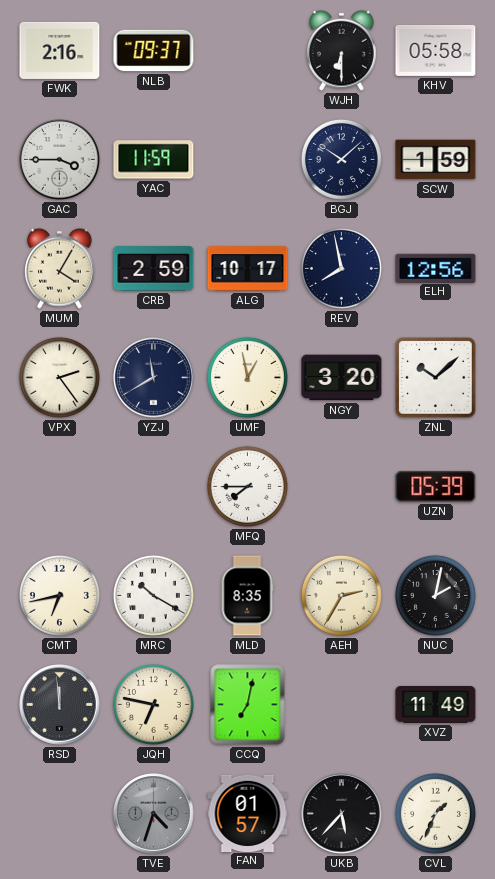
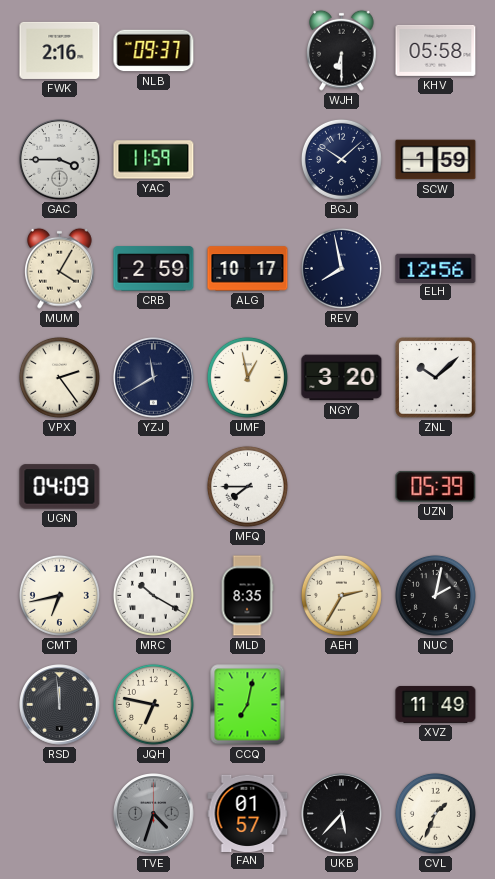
UGN: none -> 04:09
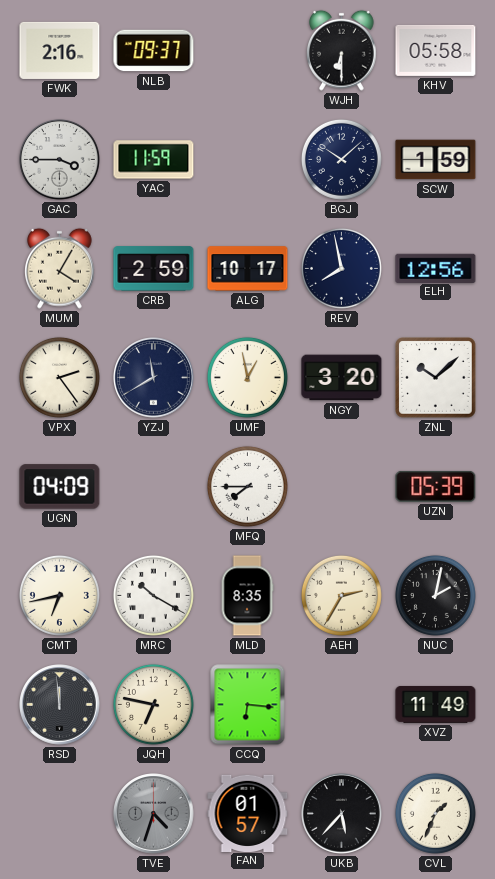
CCQ: 7:02 -> 6:16
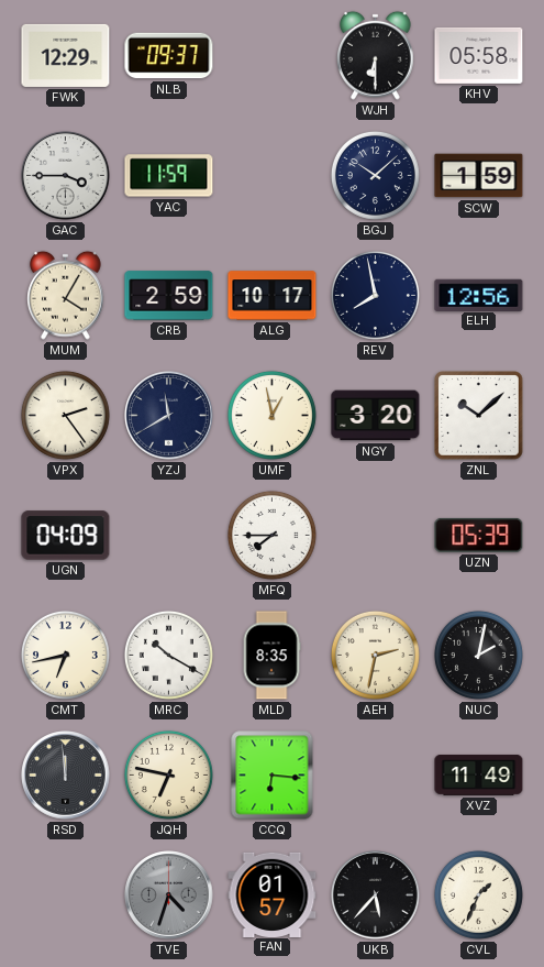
FWK: 2:16 -> 12:29
AEH: 2:35 -> 2:32
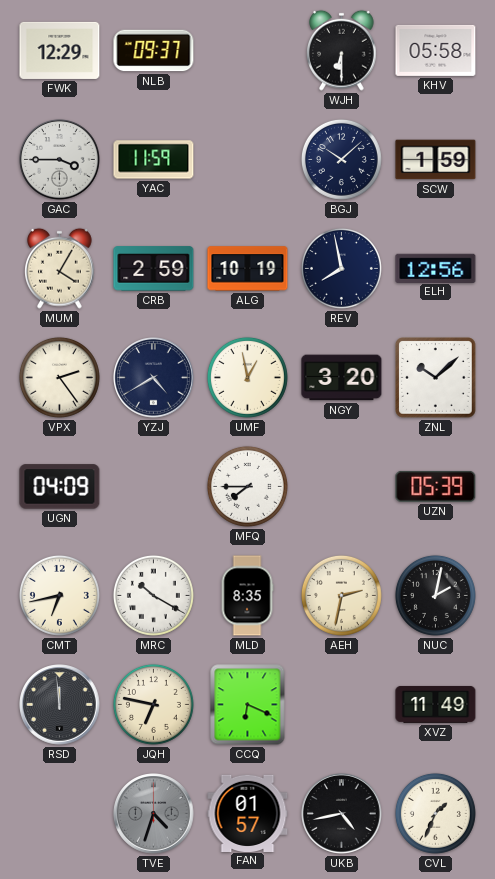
ALG: 10:17 -> 10:19
YZJ: 11:40 -> 4:40
CCQ: 6:16 -> 6:19
UKB: 5:37 -> 4:43
